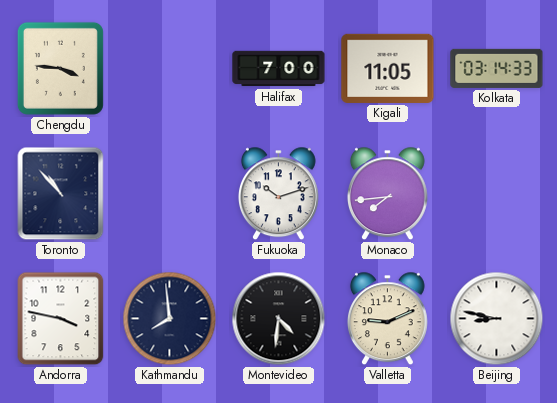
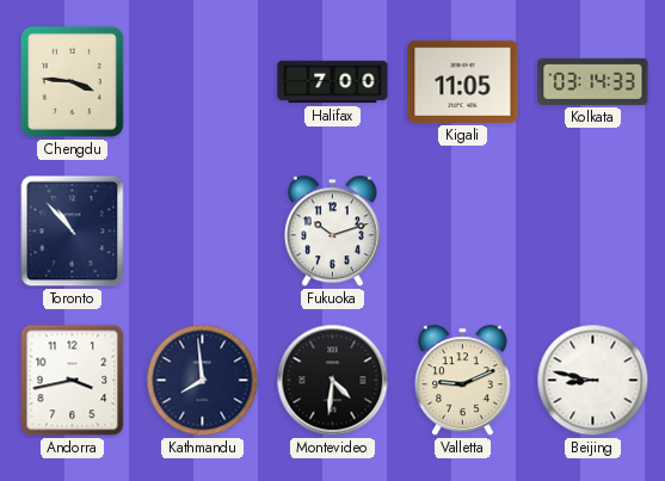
Monaco: 7:44 -> none
Andorra: 3:47 -> 3:43
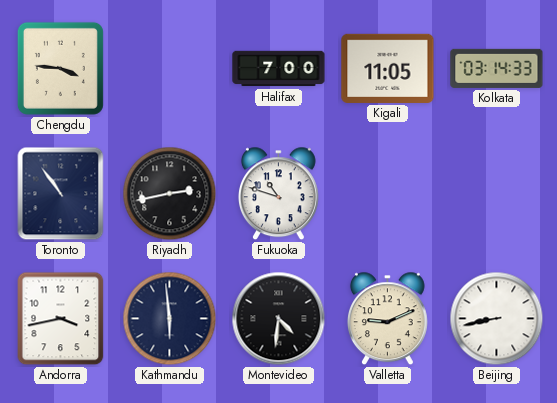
Toronto: 10:53 -> 10:54
Riyadh: none -> 2:43
Fukuoka: 10:12 -> 10:48
Kathmandu: 7:59 -> 5:59
Beijing: 8:47 -> 8:43
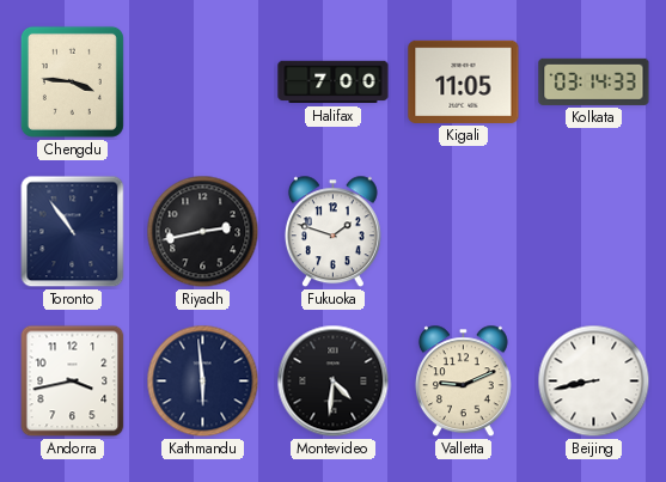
Fukuoka: 10:48 -> 1:48
